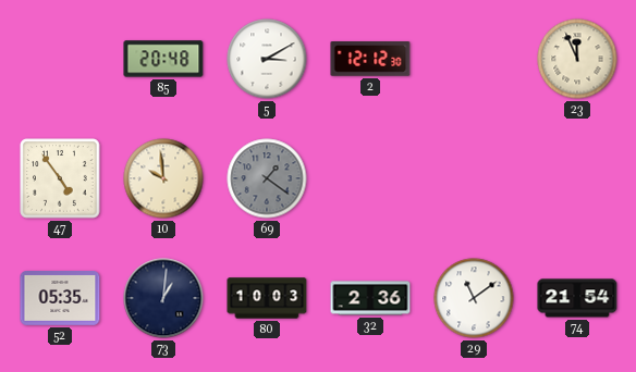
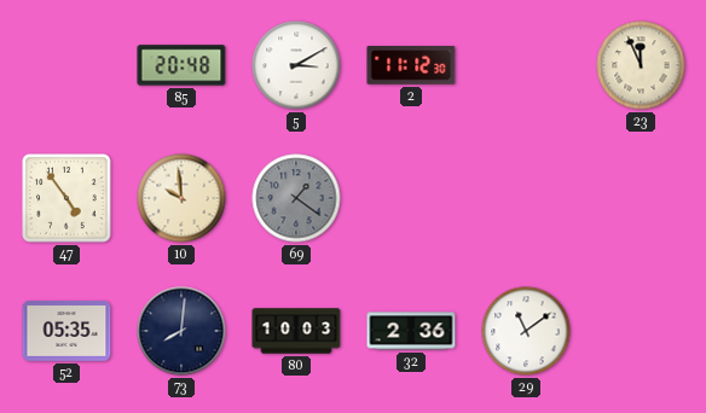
2: 12:12 -> 11:12
73: 1:01 -> 8:01
74: 21:54 -> none
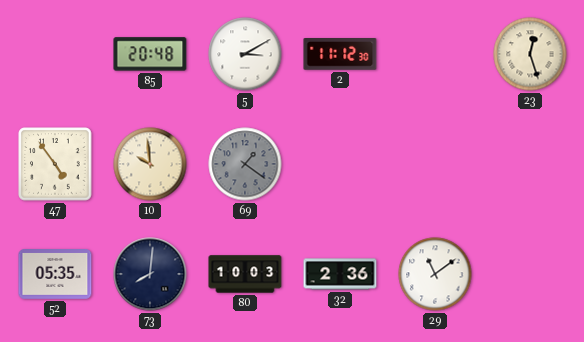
23: 11:56 -> 12:27
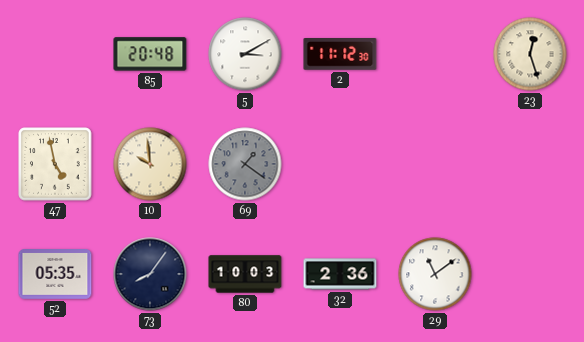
47: 4:54 -> 4:58
73: 8:01 -> 8:06
